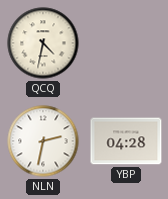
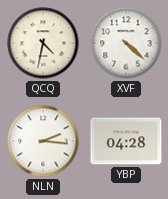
XVF: none -> 4:22
NLN: 2:32 -> 2:16
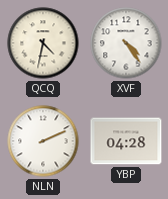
XVF: 4:22 -> 4:24
NLN: 2:16 -> 2:11
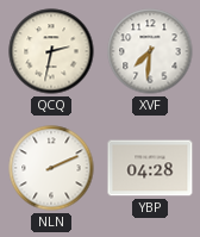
QCQ: 4:32 -> 2:32
XVF: 4:24 -> 7:31
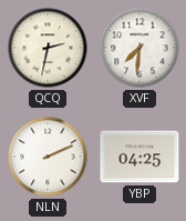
YBP: 04:28 -> 04:25
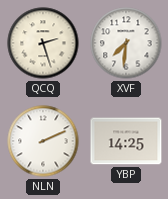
QCQ: 2:32 -> 2:27
YBP: 04:25 -> 14:25
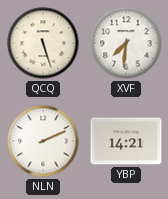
QCQ: 2:27 -> 5:27
YBP: 14:25 -> 14:21
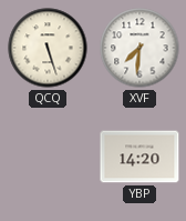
NLN: 2:11 -> none
YBP: 14:21 -> 14:20
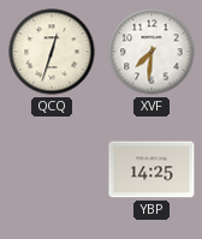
QCQ: 5:27 -> 12:33
YBP: 14:20 -> 14:25
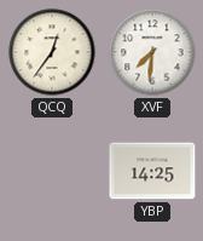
QCQ: 12:33 -> 12:36
